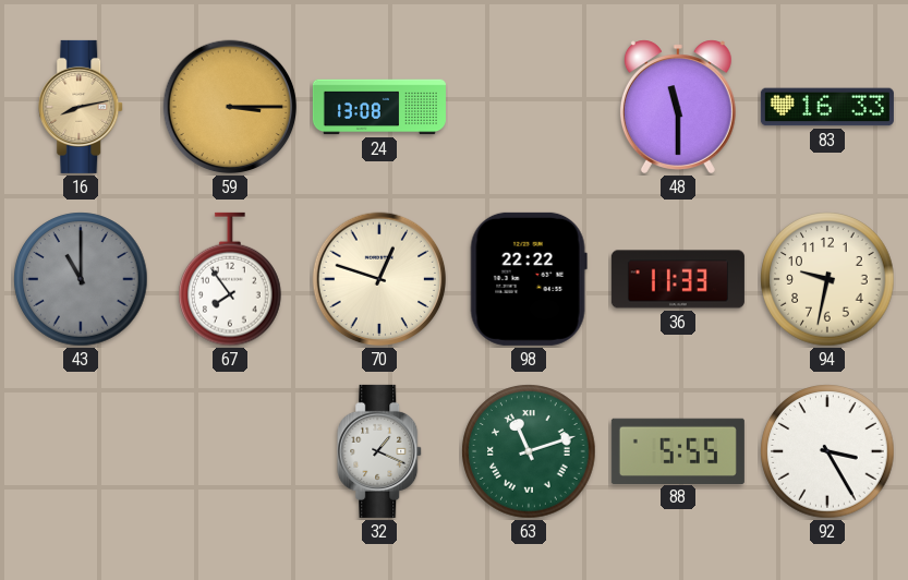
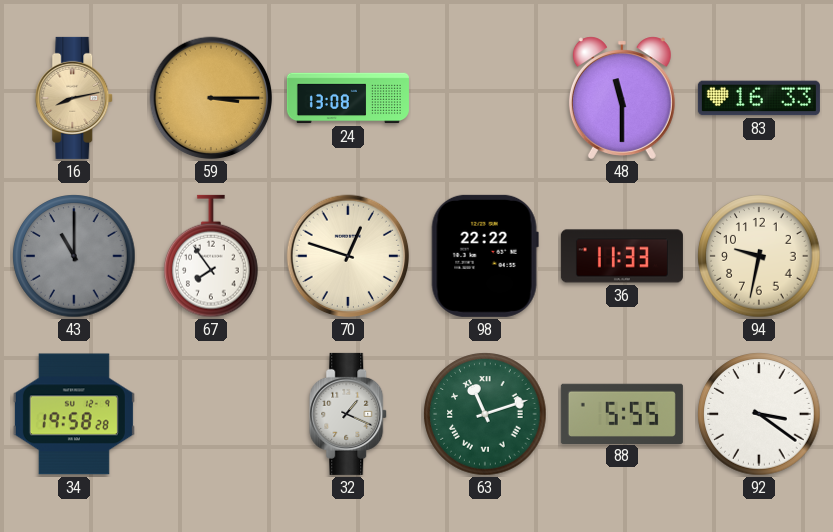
34: none -> 19:58
92: 3:25 -> 3:21
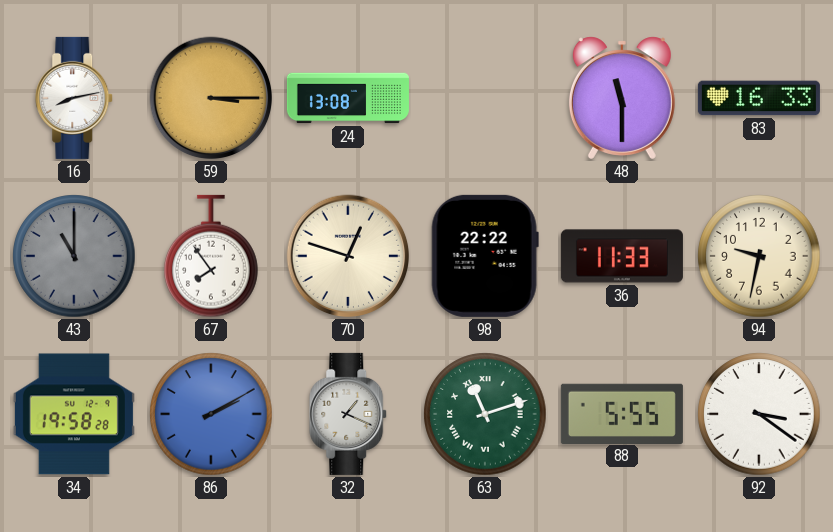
16 dial: champagne -> white
86: none -> 2:10
